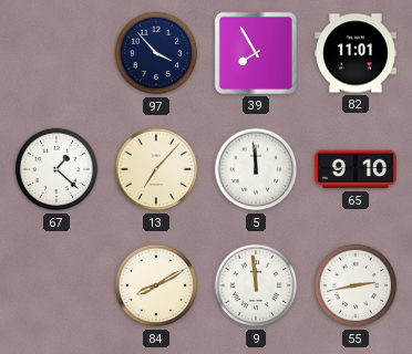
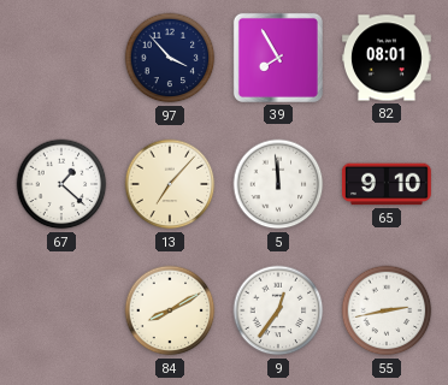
82: 11:01 -> 08:01
9: 11:59 -> 12:36
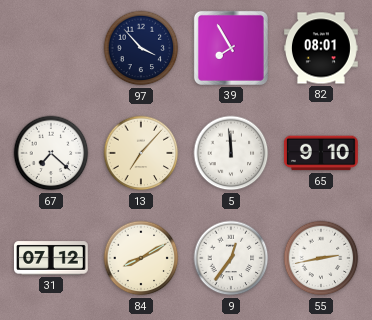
67: 1:22 -> 7:22
31: none -> 07:12
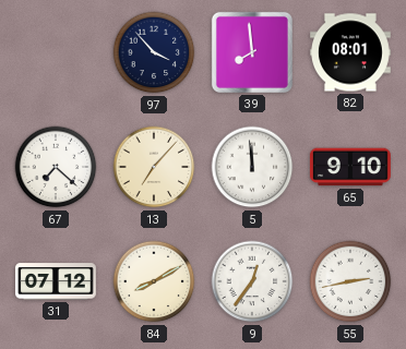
39: 7:55 -> 7:59
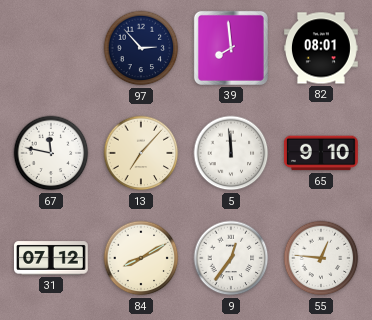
97: 3:53 -> 2:53
67: 7:22 -> 11:47
55: 2:43 -> 12:46
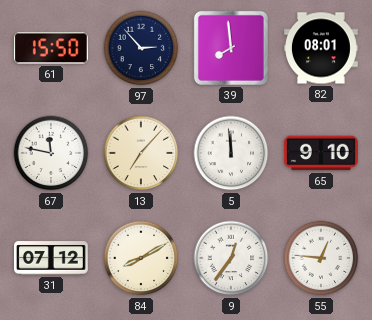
61: none -> 15:50
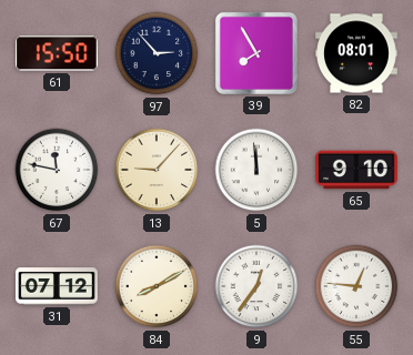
39: 7:59 -> 7:55
13: 7:07 -> 9:07
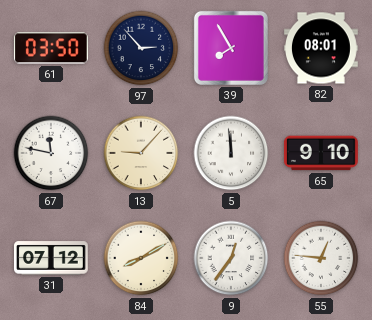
61: 15:50 -> 03:50
